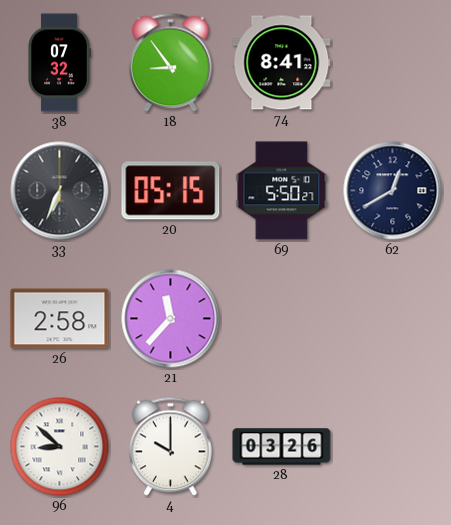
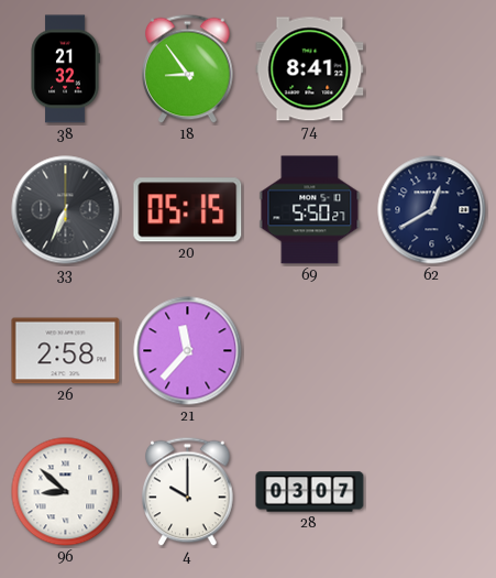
38: 07:32 -> 21:32
28: 03:26 -> 03:07
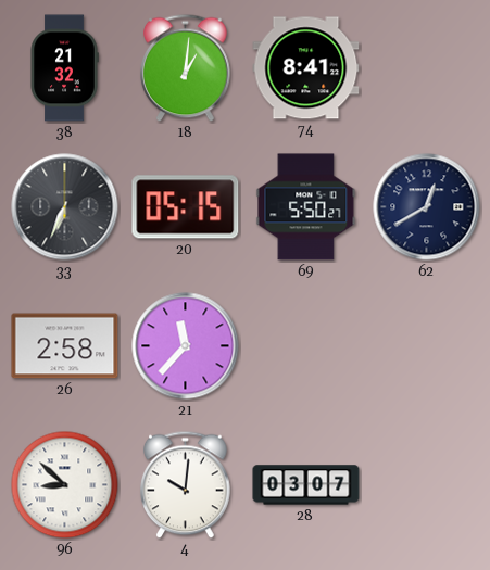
18: 8:54 -> 1:01
4: 10:00 -> 10:01
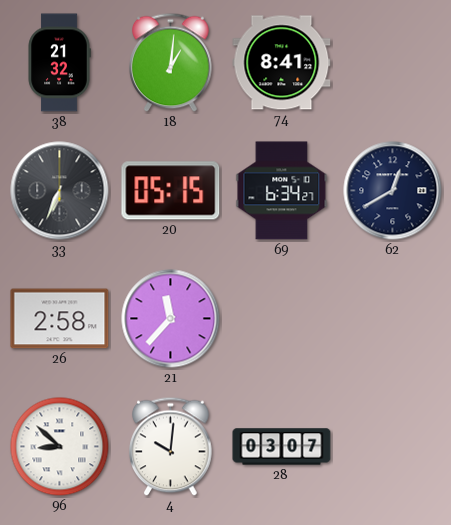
69: 5:50 -> 6:34
